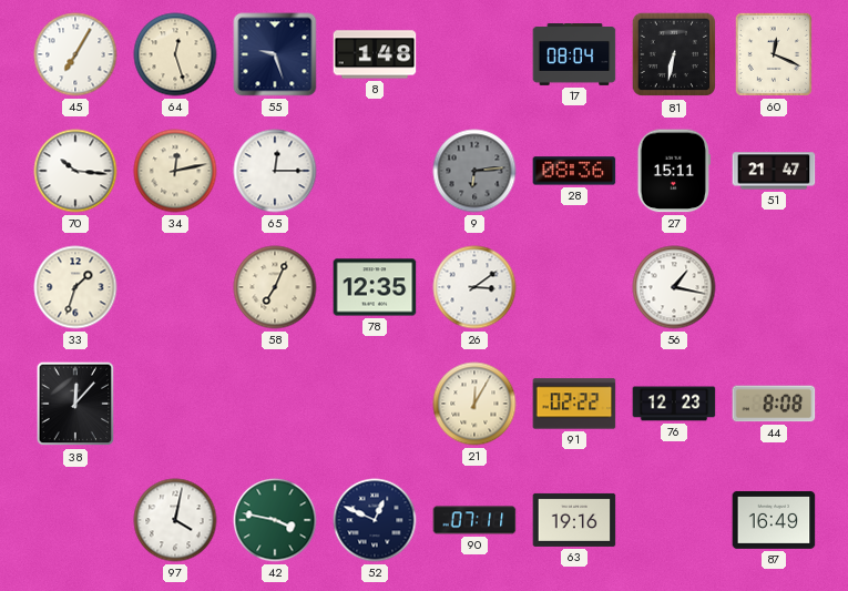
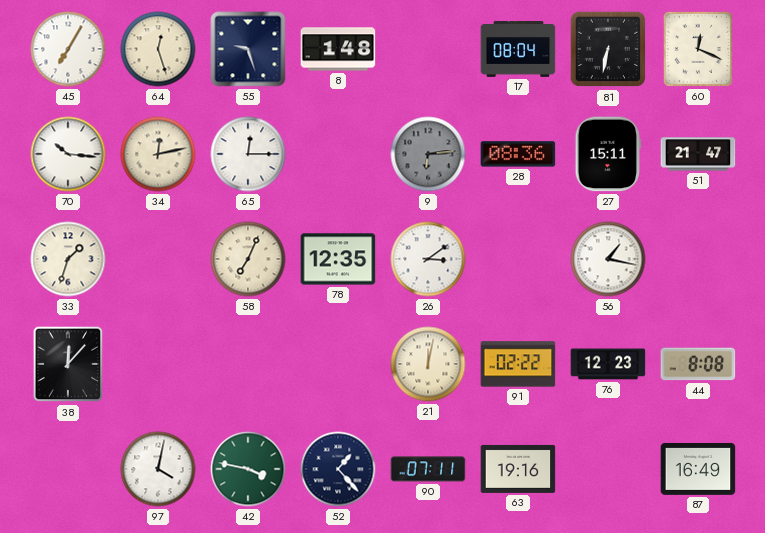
21: 12:05 -> 12:02
52: 12:49 -> 1:23
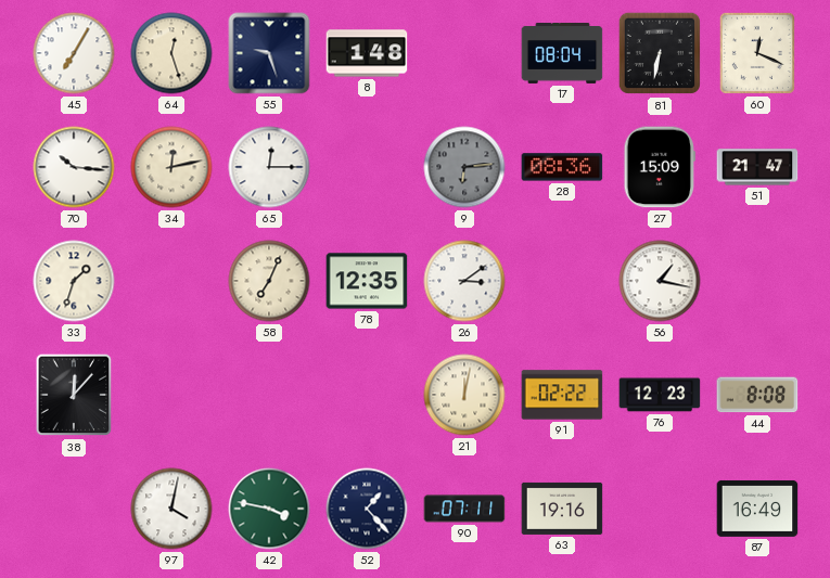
27: 15:11 -> 15:09
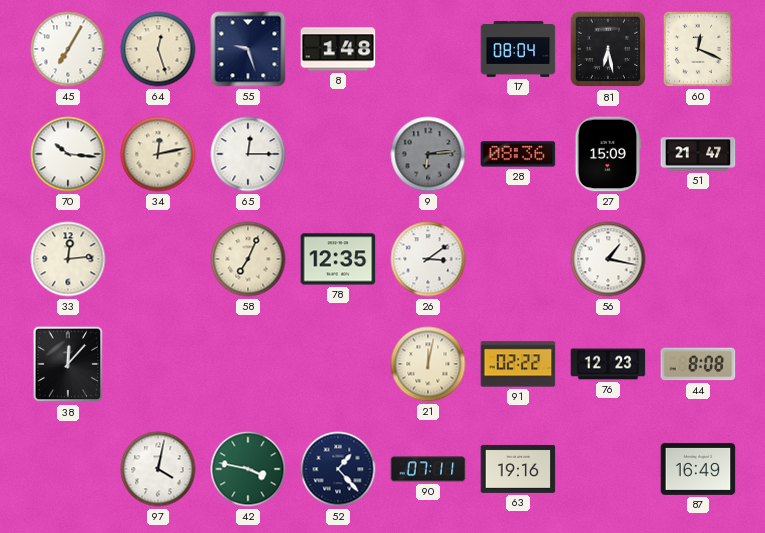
81: 6:32 -> 6:28
33: 1:33 -> 12:14
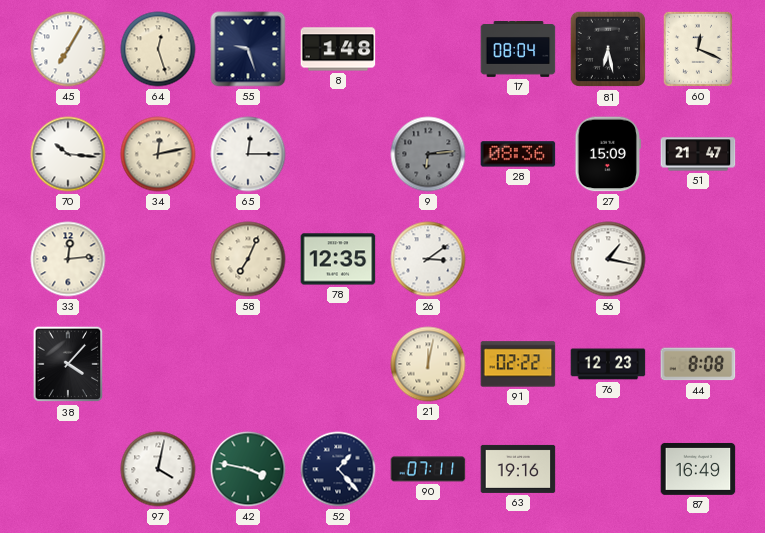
38: 12:07 -> 4:07
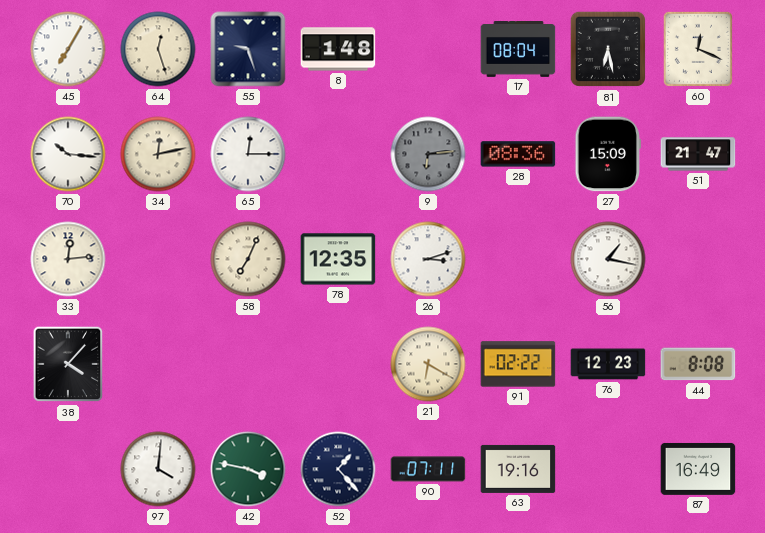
26: 3:09 -> 3:12
21: 12:02 -> 6:20
97: 4:02 -> 4:01
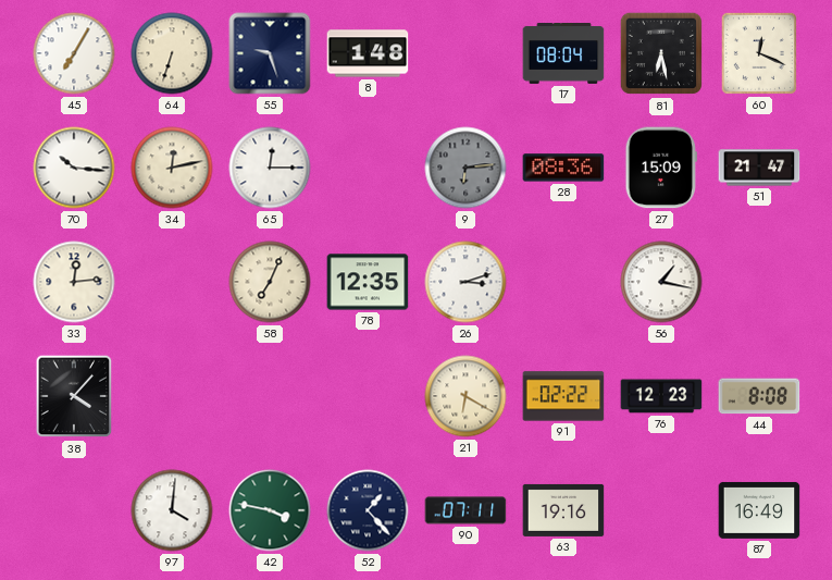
64: 12:27 -> 6:33
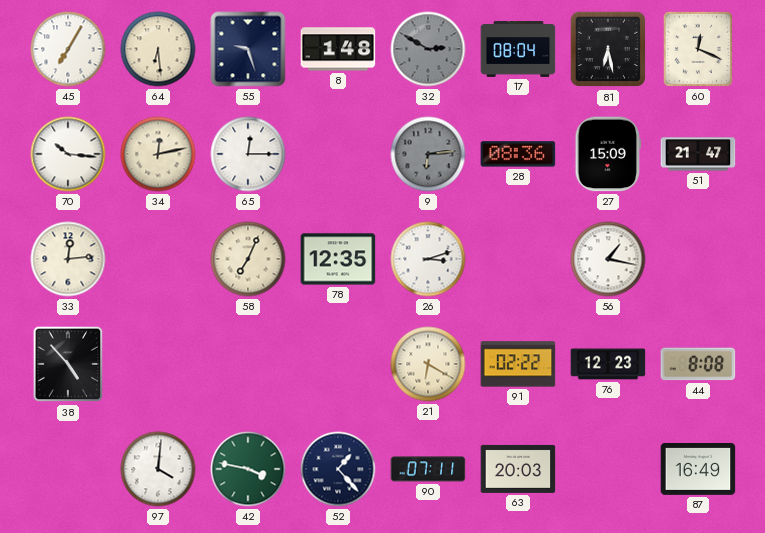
64: 6:33 -> 6:29
32: none -> 2:50
38: 4:07 -> 4:53
63: 19:16 -> 20:03
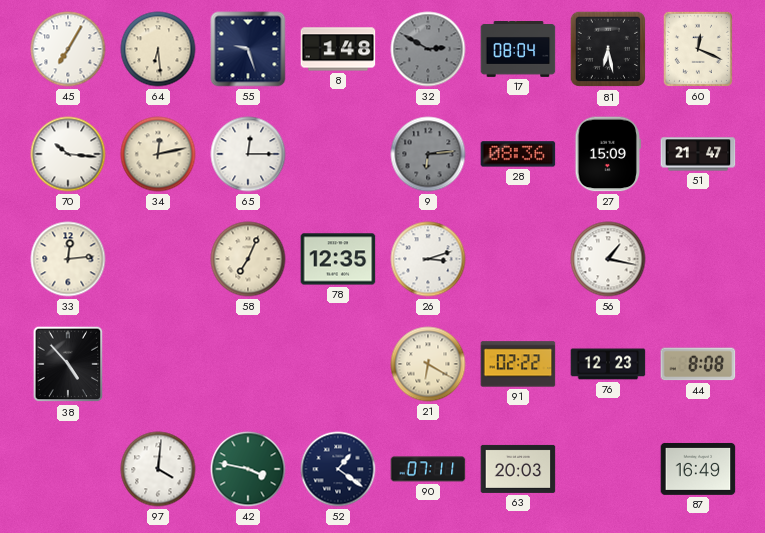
52: 1:23 -> 1:21
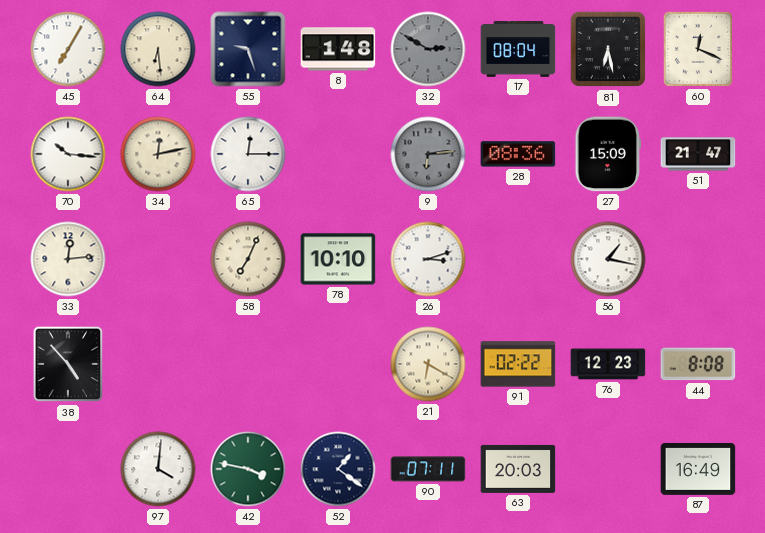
78: 12:35 -> 10:10
